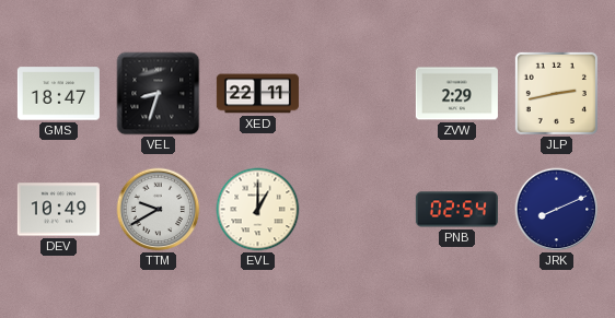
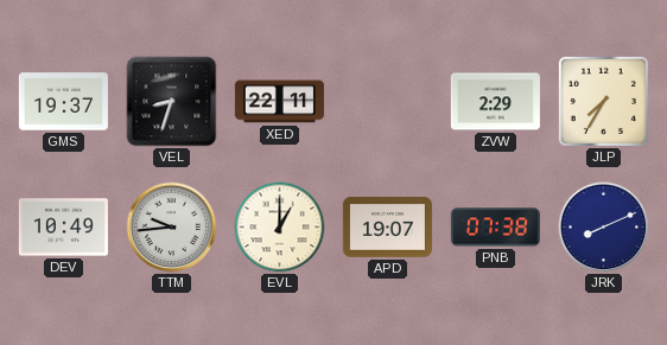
GMS: 18:47 -> 19:37
JLP: 2:43 -> 7:35
TTM: 9:40 -> 9:44
APD: none -> 19:07
PNB: 02:54 -> 07:38
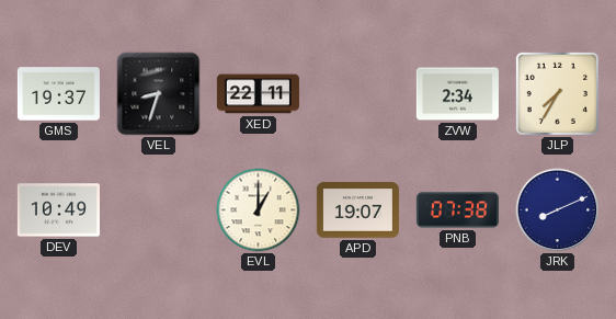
ZVW: 2:29 -> 2:34
TTM: 9:44 -> none
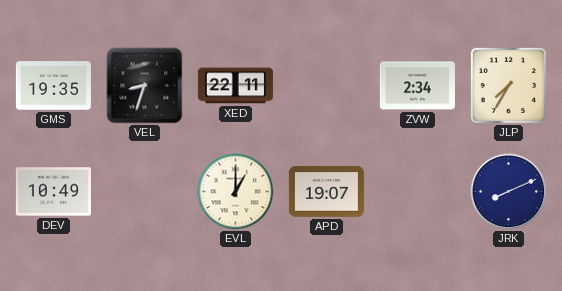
GMS: 19:37 -> 19:35
PNB: 07:38 -> none
